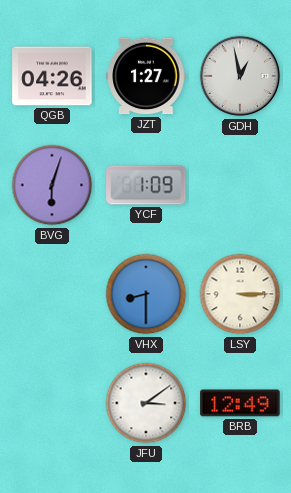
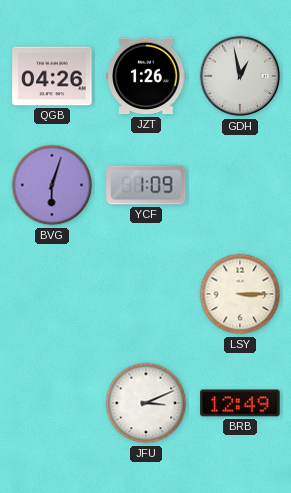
JZT: 1:27 -> 1:26
VHX: 8:30 -> none
JFU: 3:09 -> 3:11
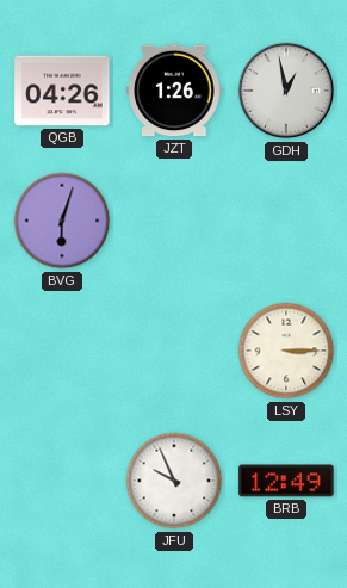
YCF: 1:09 -> none
JFU: 3:11 -> 9:56
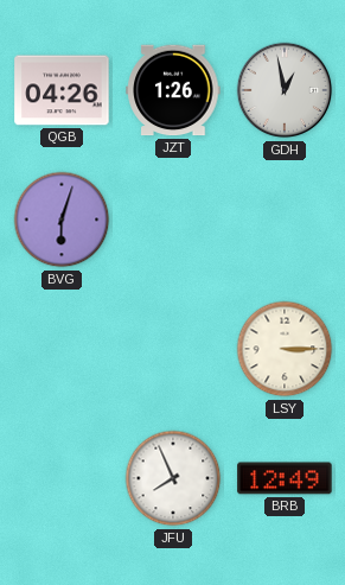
JFU: 9:56 -> 7:56
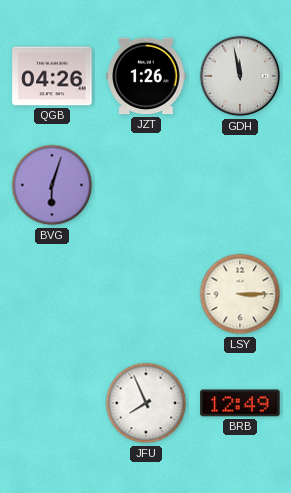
GDH: 12:58 -> 11:58
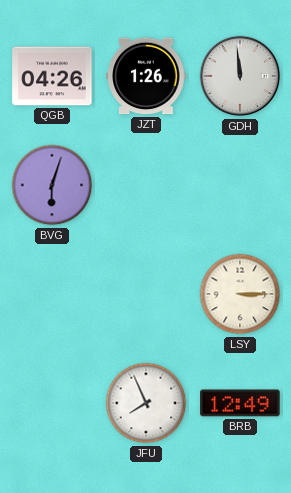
GDH: 11:58 -> 11:59
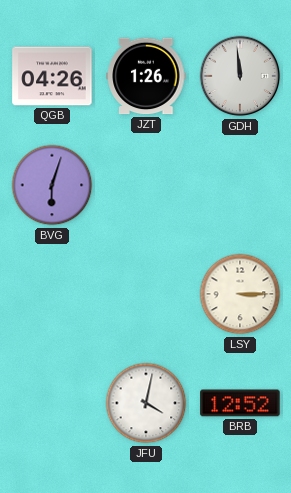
JFU: 7:56 -> 4:02
BRB: 12:49 -> 12:52
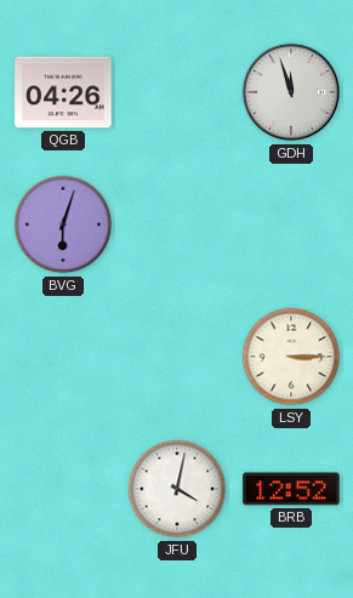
JZT: 1:26 -> none
GDH: 11:59 -> 11:57
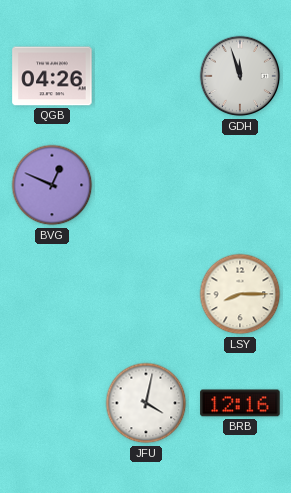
BVG: 6:03 -> 12:49
LSY: 3:15 -> 8:15
BRB: 12:52 -> 12:16
